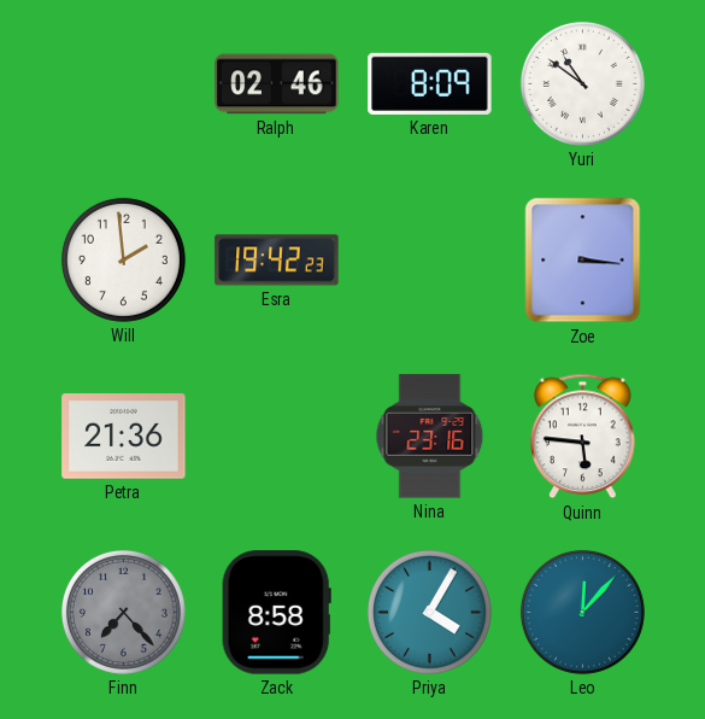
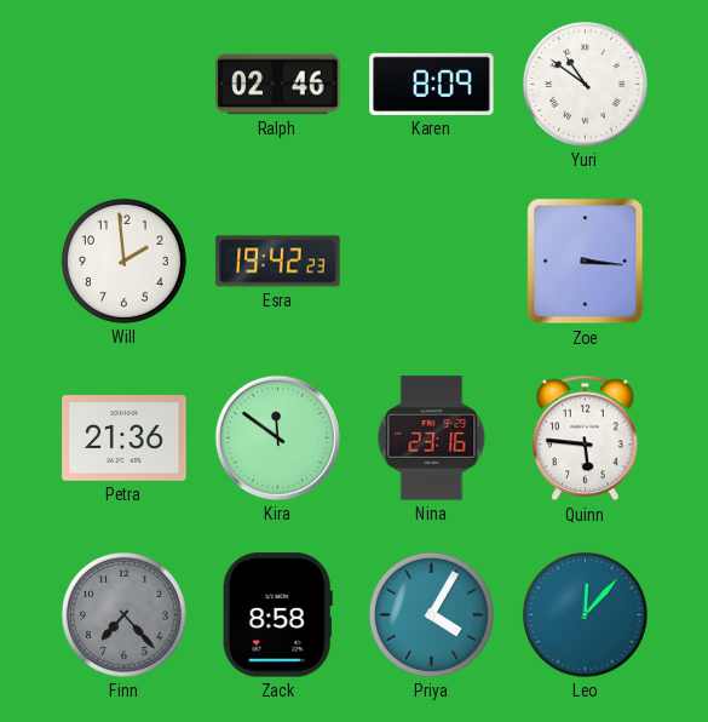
Kira: none -> 11:51
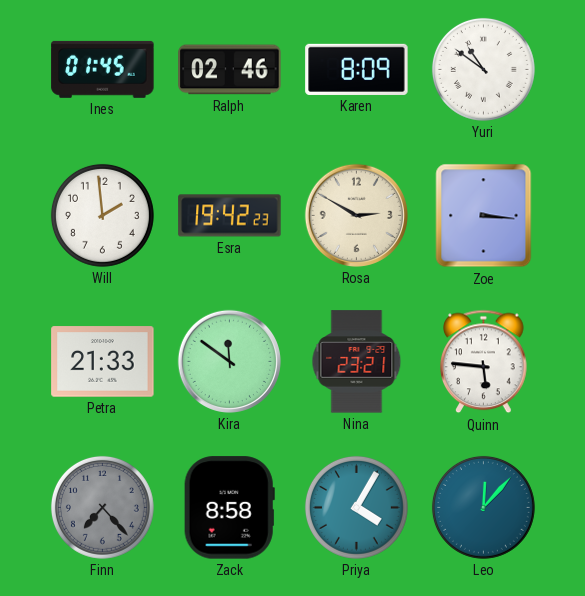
Ines: none -> 01:45
Rosa: none -> 2:50
Petra: 21:36 -> 21:33
Nina: 23:16 -> 23:21
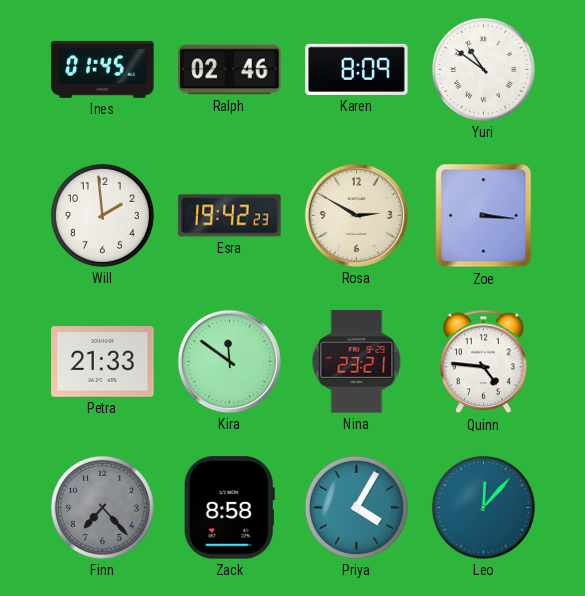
Quinn: 5:46 -> 4:46
